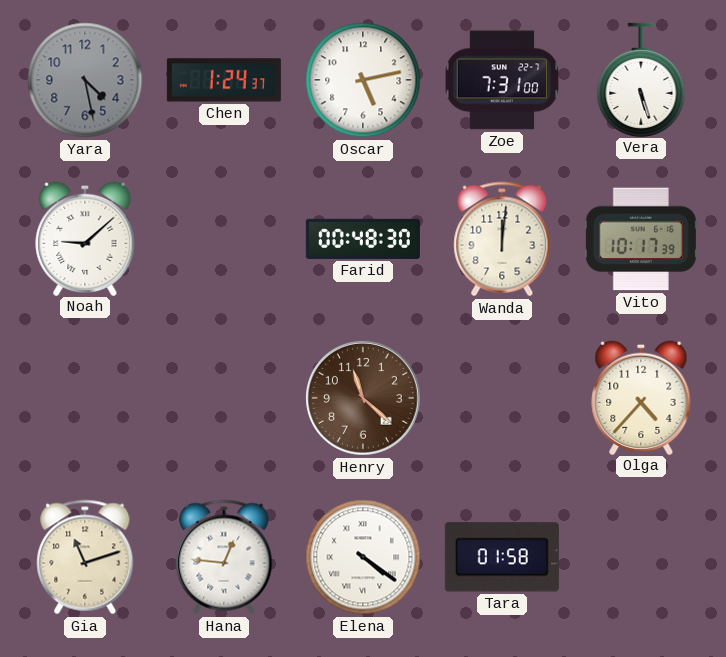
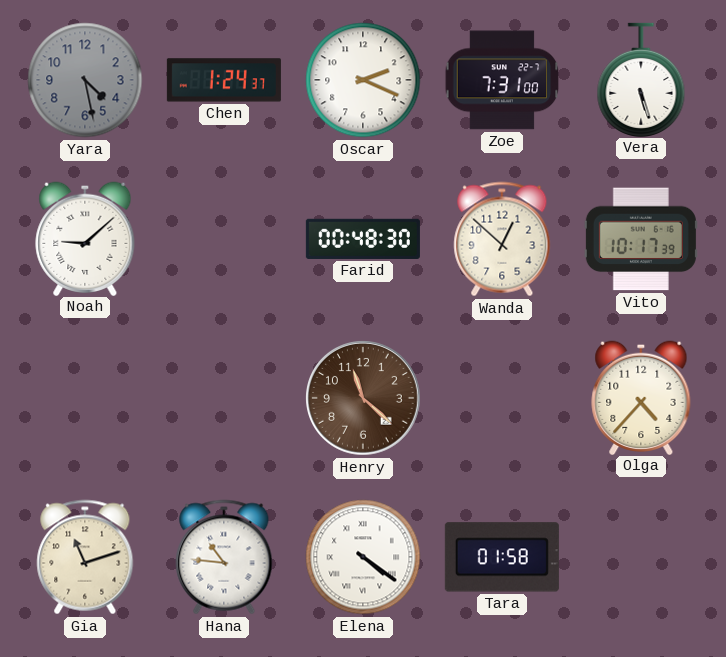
Oscar: 5:13 -> 2:19
Wanda: 12:01 -> 12:52
Hana: 12:46 -> 10:46
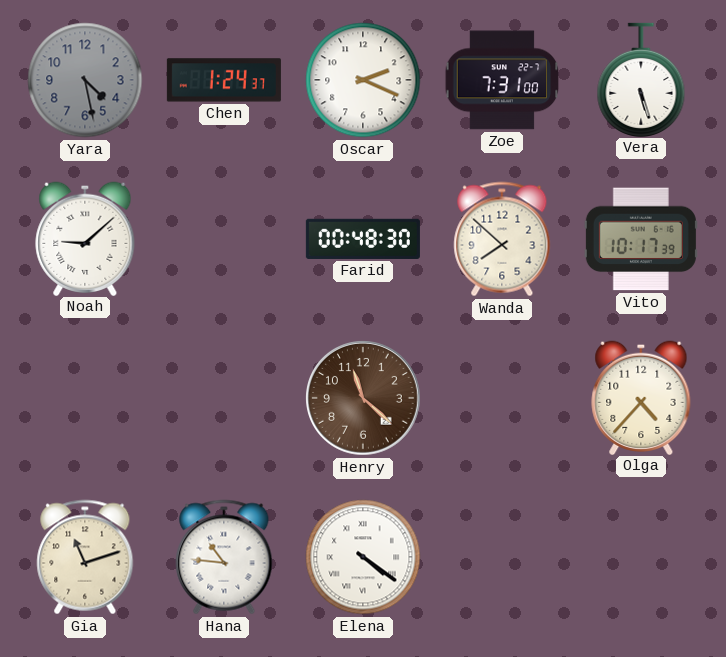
Wanda: 12:52 -> 7:52
Tara: 01:58 -> none
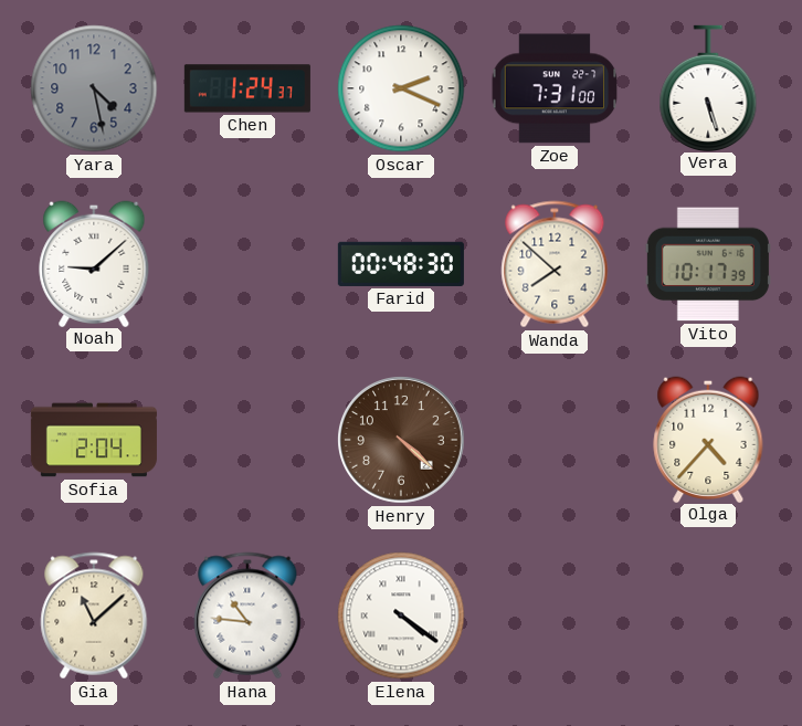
Sofia: none -> 2:04
Henry: 11:22 -> 4:22
Gia: 11:12 -> 11:08
